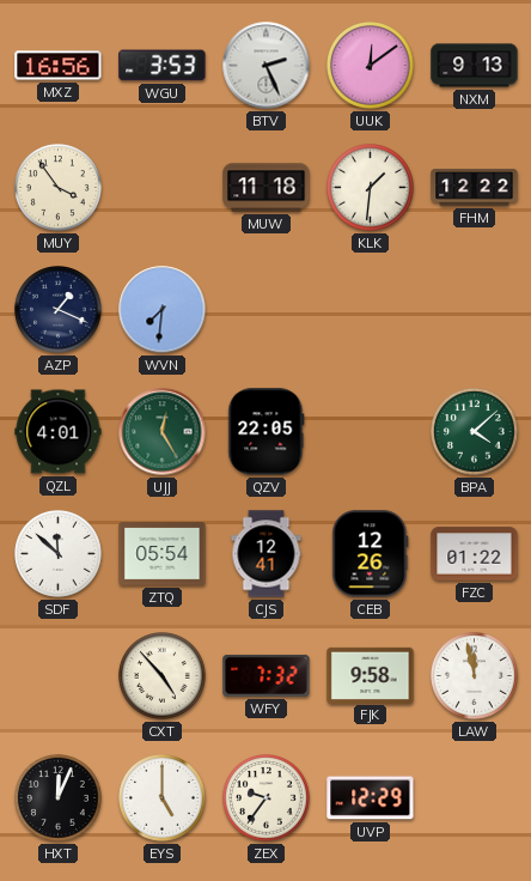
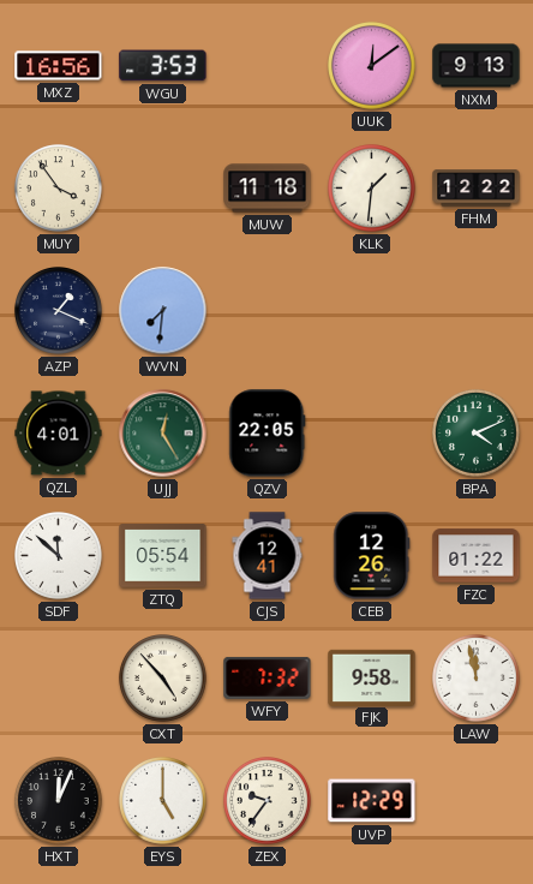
BTV: 2:26 -> none
BPA: 4:08 -> 4:11
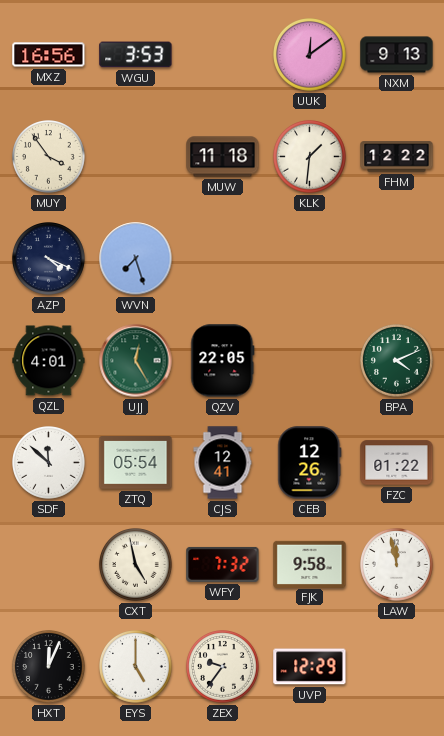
AZP: 1:19 -> 4:19
WVN: 7:31 -> 7:27
CXT: 4:53 -> 4:58
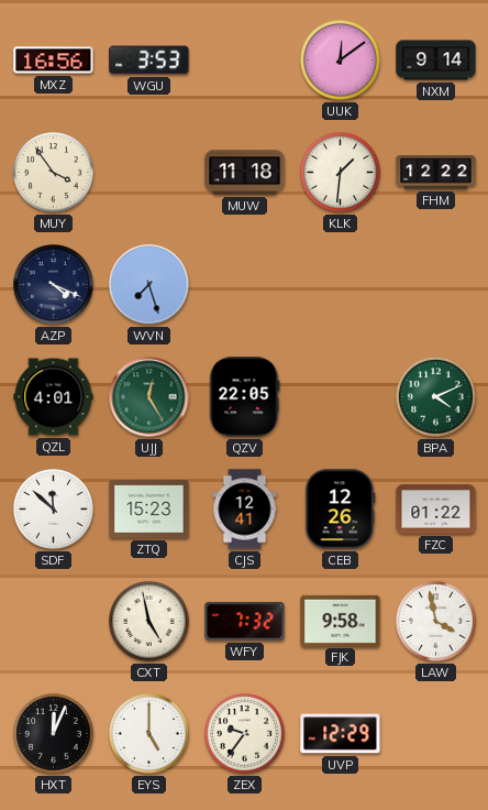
NXM: 9:13 -> 9:14
ZTQ: 05:54 -> 15:23
LAW: 11:58 -> 3:58
